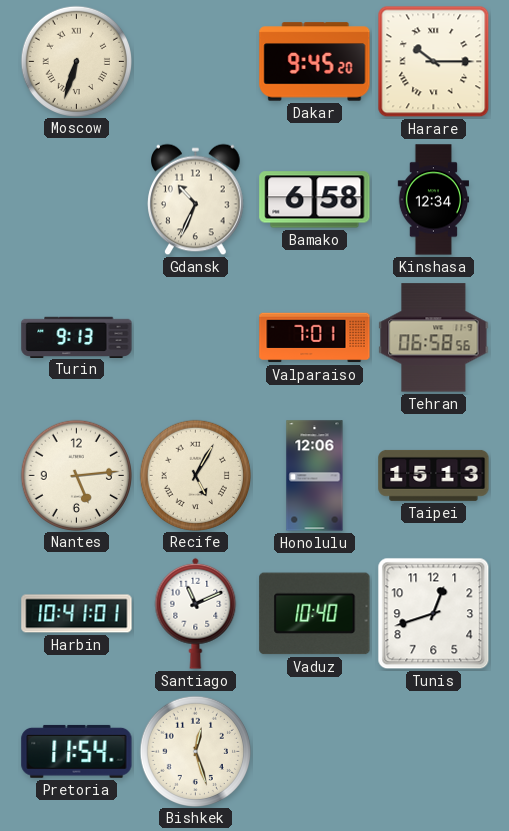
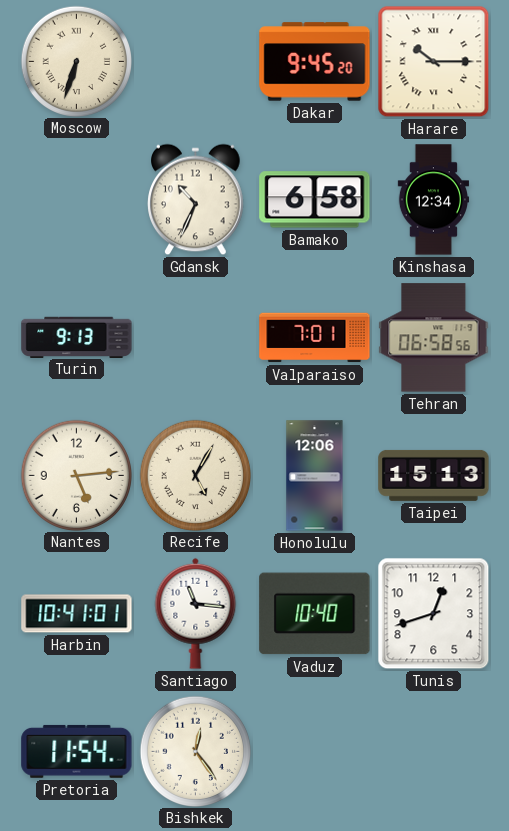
Santiago: 11:11 -> 11:16
Bishkek: 12:27 -> 12:24
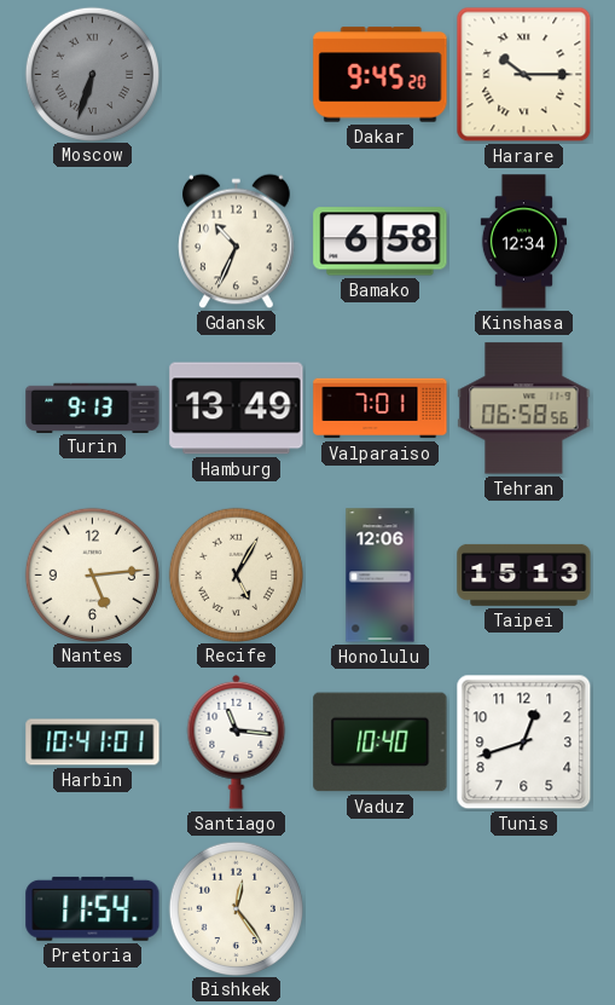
Moscow dial: cream -> grey
Hamburg: none -> 13:49
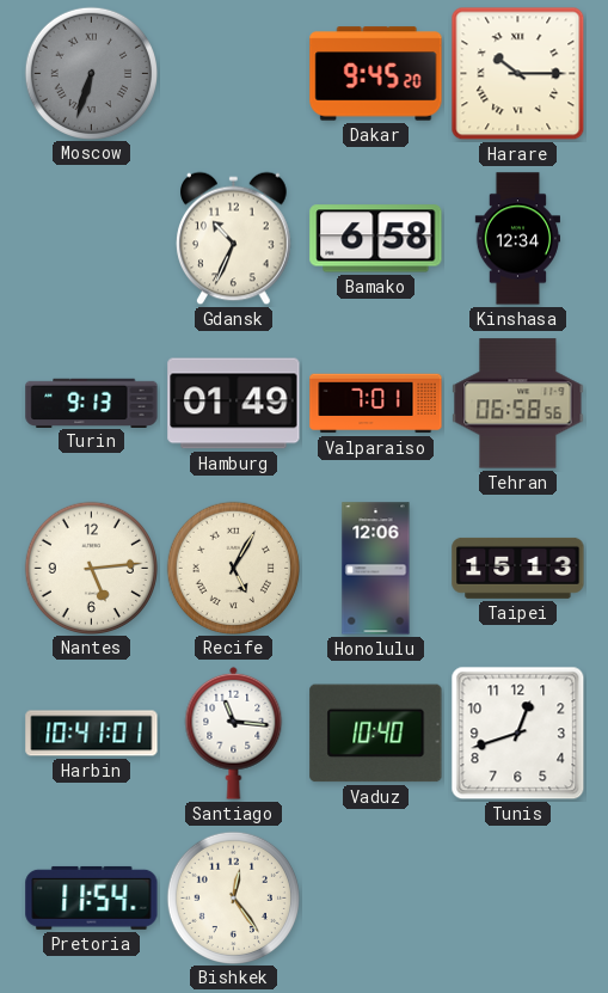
Hamburg: 13:49 -> 01:49
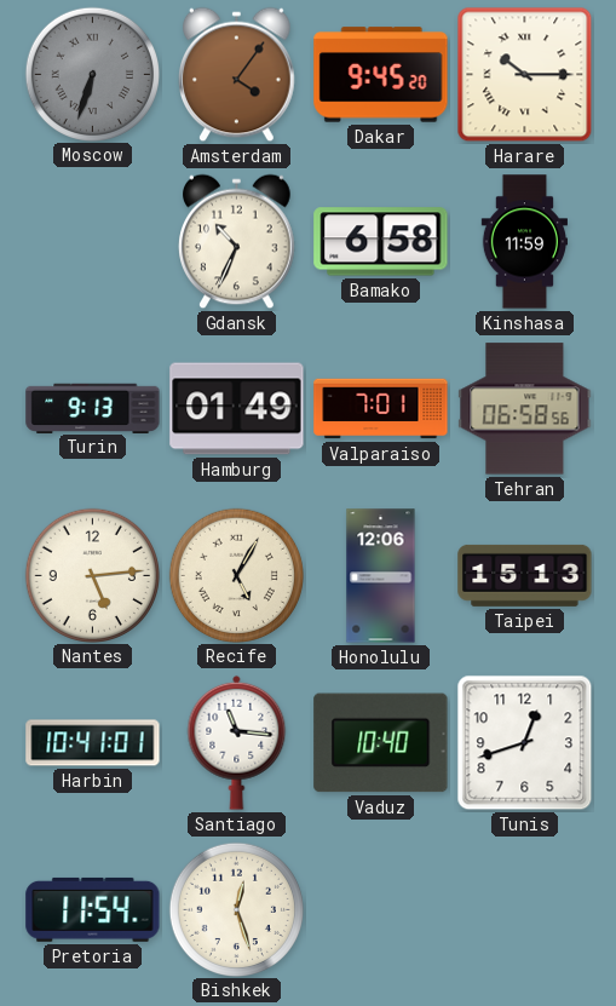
Amsterdam: none -> 4:06
Kinshasa: 12:34 -> 11:59
Bishkek: 12:24 -> 12:27
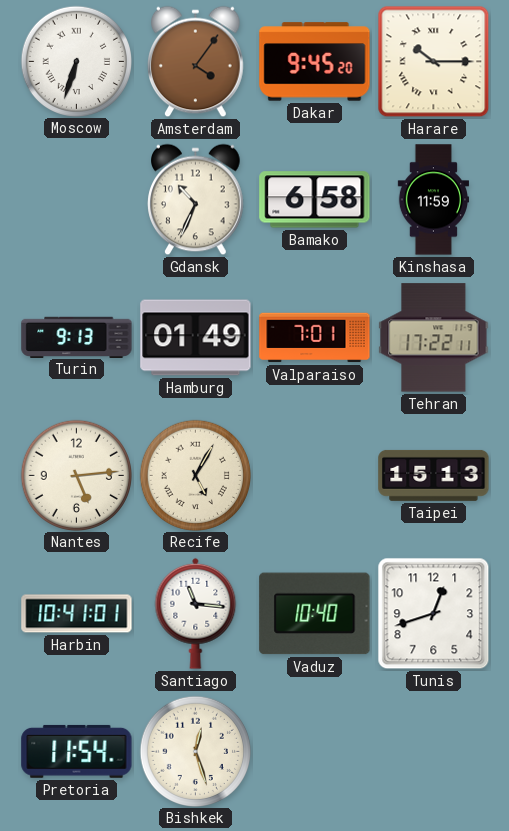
Moscow dial: grey -> white
Tehran: 06:58 -> 17:22
Honolulu: 12:06 -> none
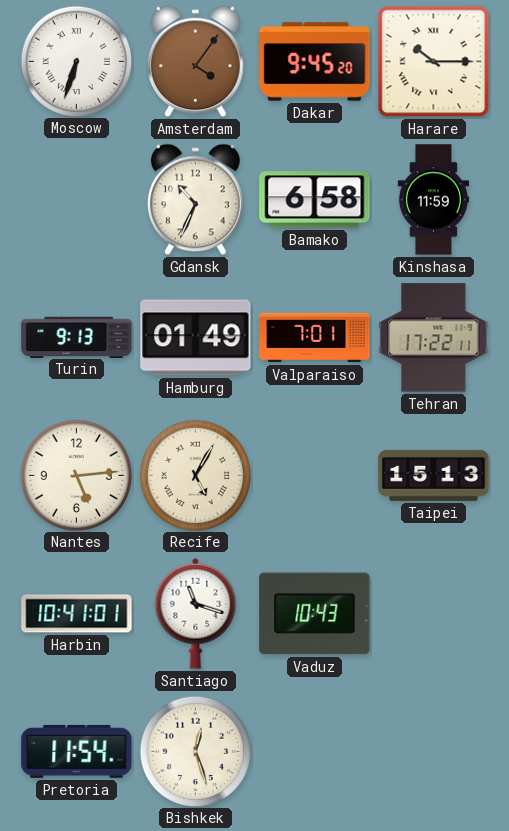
Santiago: 11:16 -> 11:18
Vaduz: 10:40 -> 10:43
Tunis: 12:42 -> none
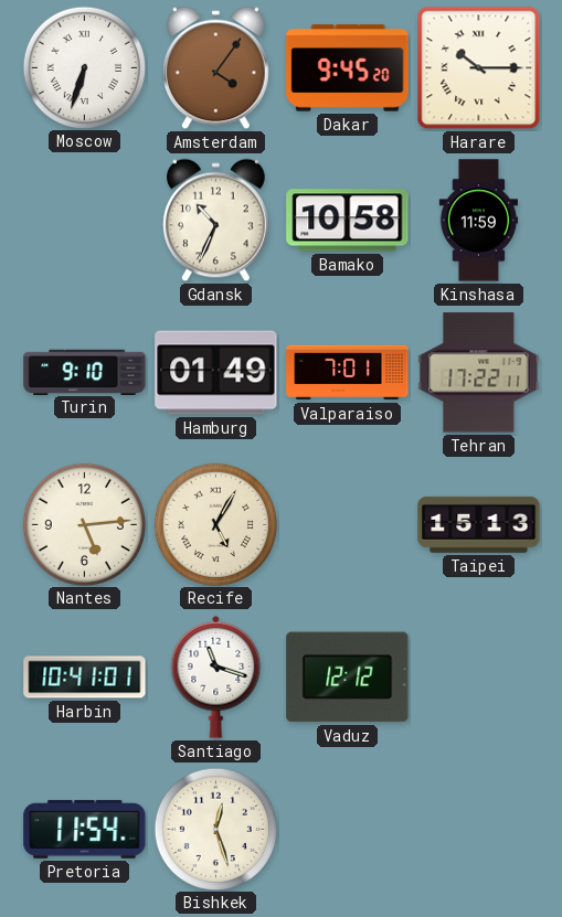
Bamako: 6:58 -> 10:58
Turin: 9:13 -> 9:10
Vaduz: 10:43 -> 12:12
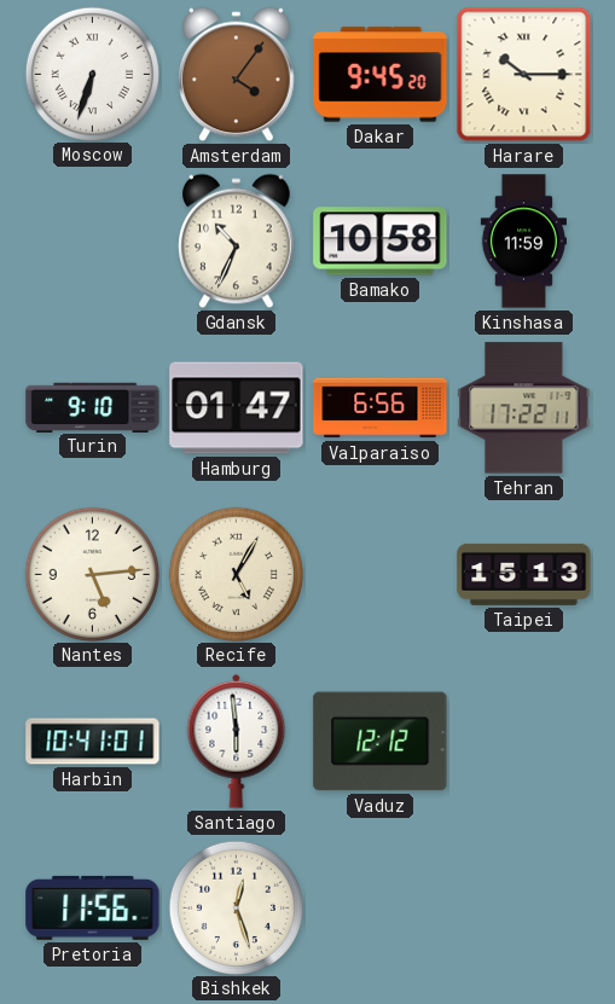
Hamburg: 01:49 -> 01:47
Valparaiso: 7:01 -> 6:56
Santiago: 11:18 -> 5:59
Pretoria: 11:54 -> 11:56
